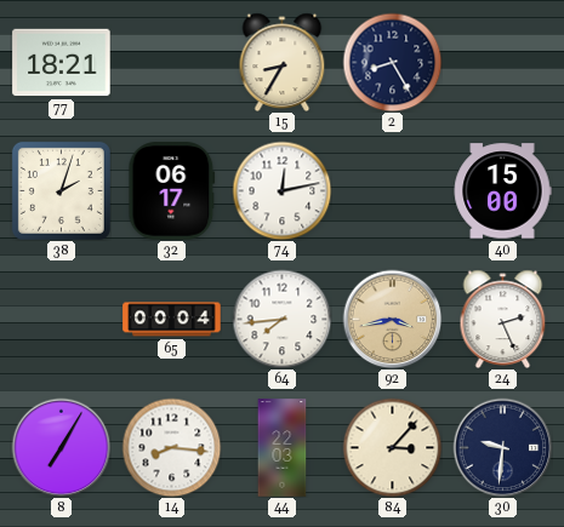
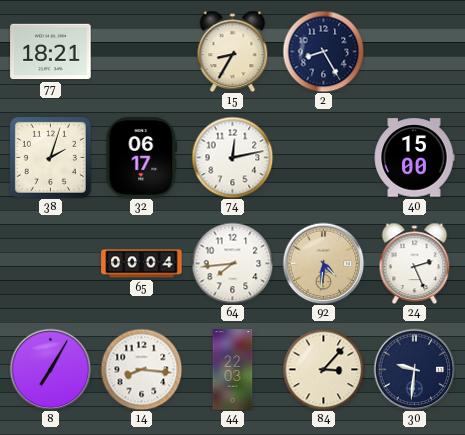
92: 3:43 -> 4:31
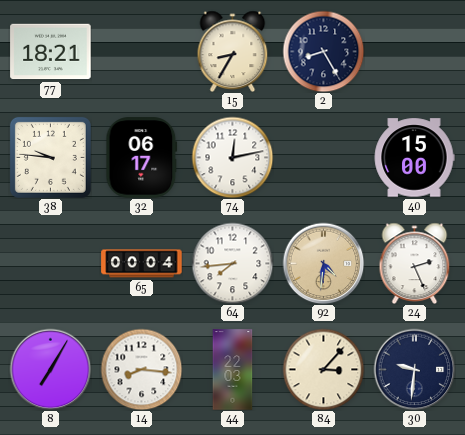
38: 2:03 -> 9:46
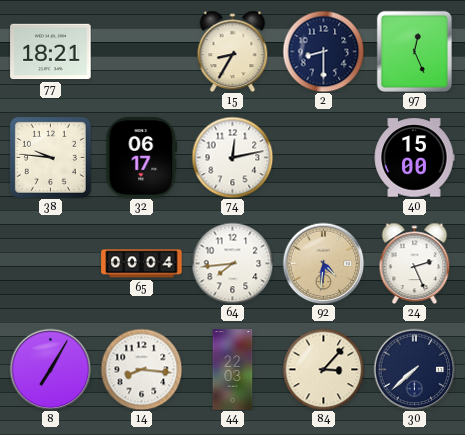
2: 8:25 -> 8:30
97: none -> 12:26
30: 9:31 -> 7:38
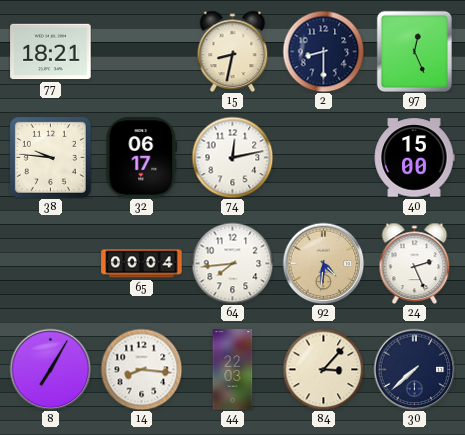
15: 8:35 -> 8:32
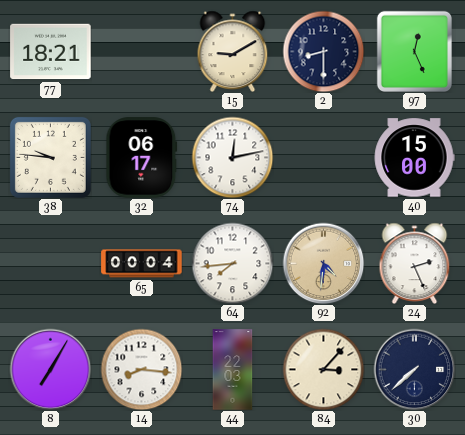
15: 8:32 -> 9:10
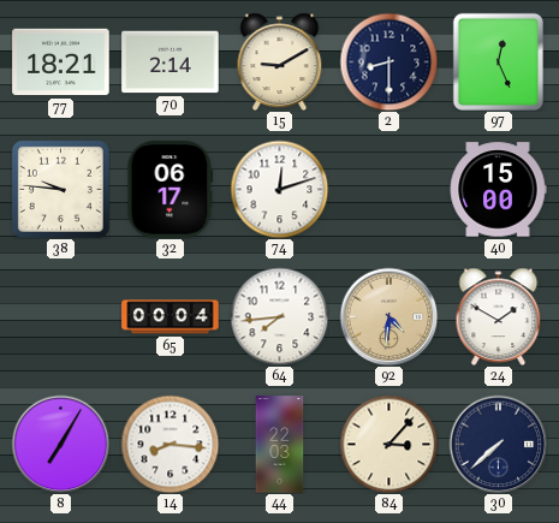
70: none -> 2:14
74: 12:13 -> 12:12
24: 2:26 -> 1:50
